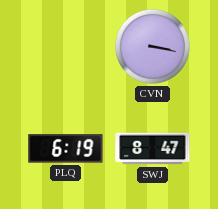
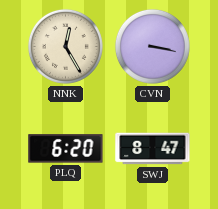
NNK: none -> 12:25
PLQ: 6:19 -> 6:20
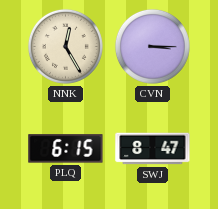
CVN: 3:17 -> 3:15
PLQ: 6:20 -> 6:15
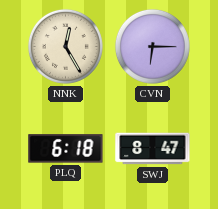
CVN: 3:15 -> 6:15
PLQ: 6:15 -> 6:18
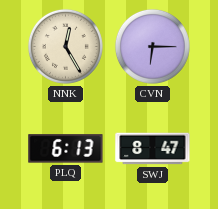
PLQ: 6:18 -> 6:13
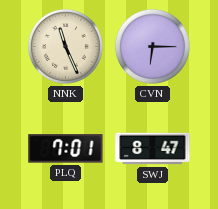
NNK: 12:25 -> 11:26
PLQ: 6:13 -> 7:01
